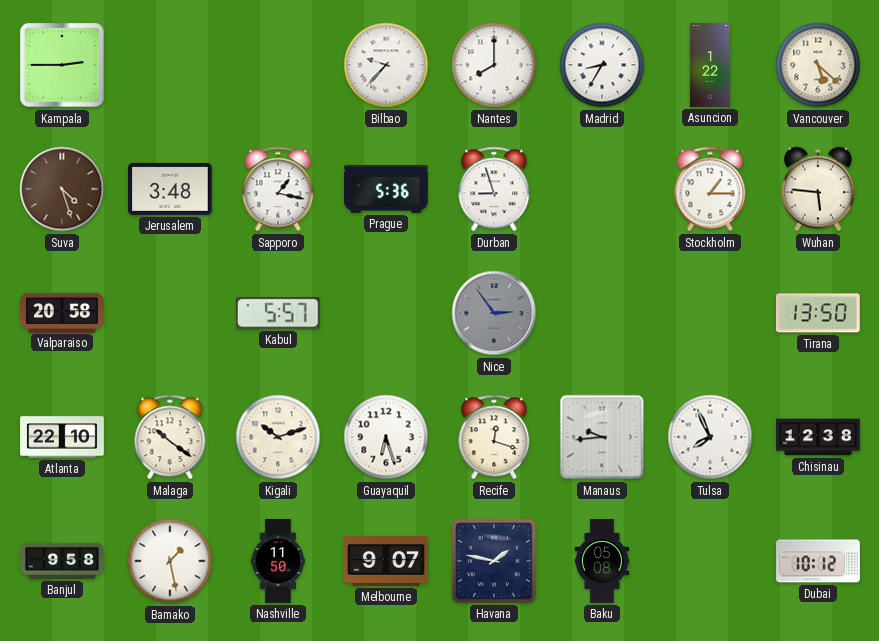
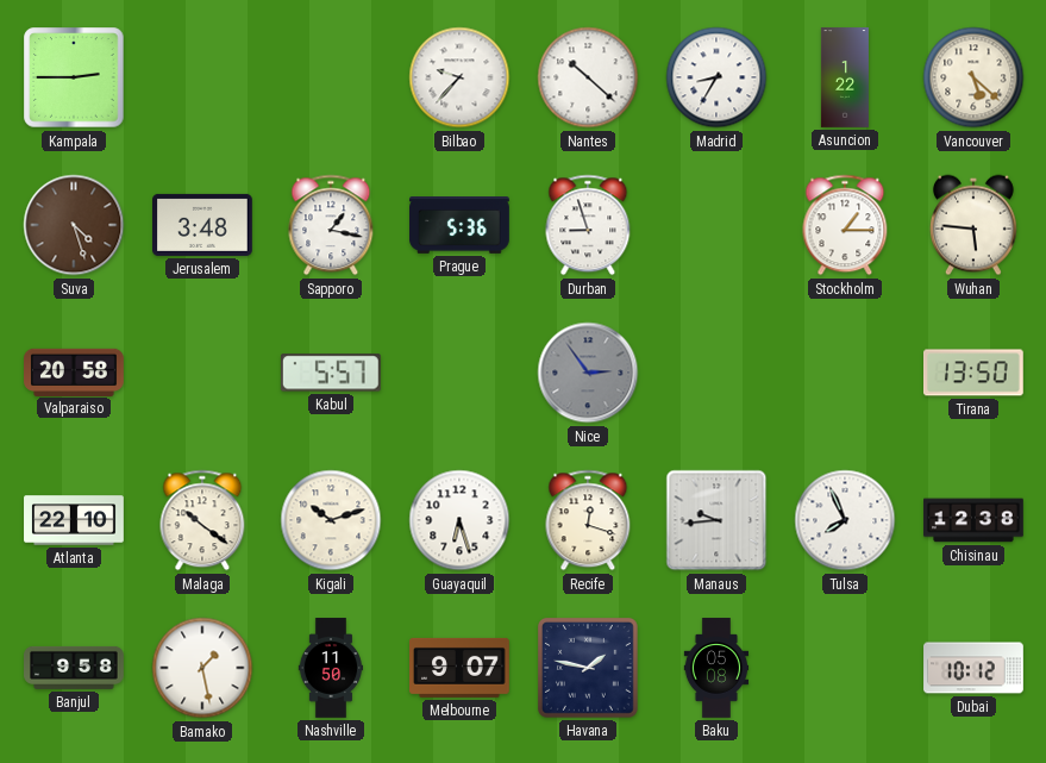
Nantes: 8:00 -> 10:22
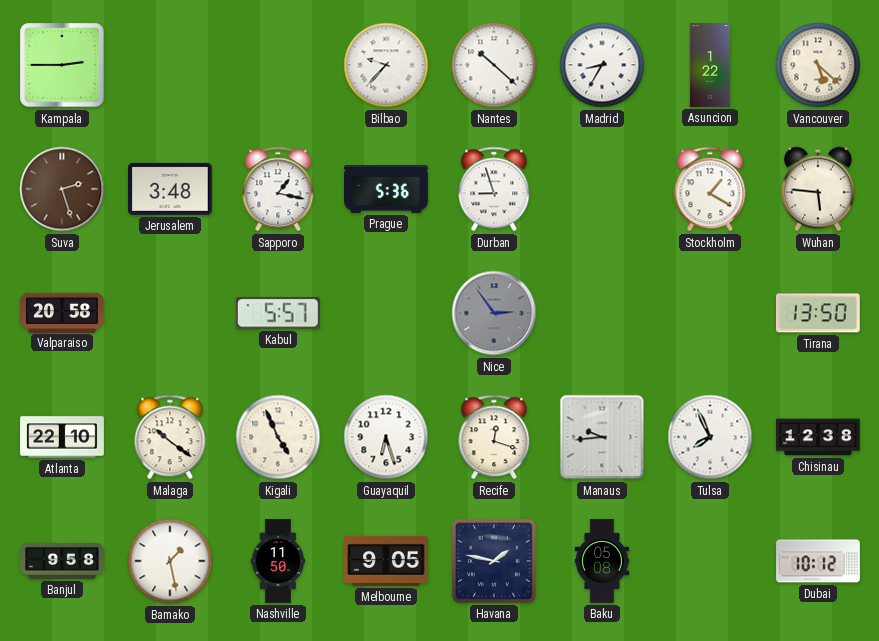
Suva: 4:27 -> 2:27
Stockholm: 1:15 -> 1:20
Kigali: 10:12 -> 4:56
Melbourne: 9:07 -> 9:05
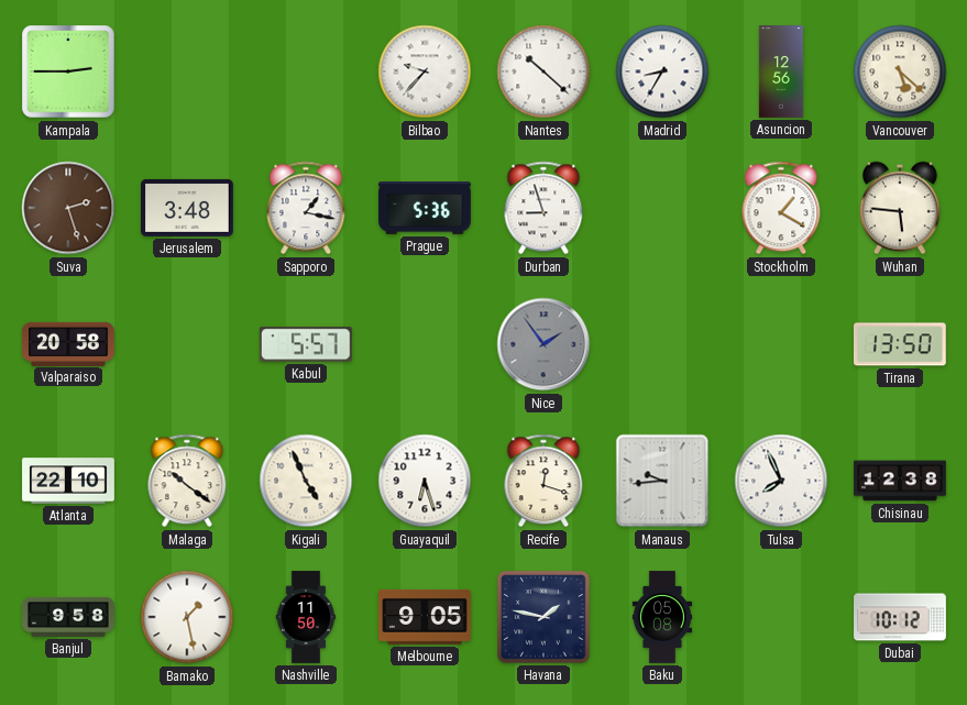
Asuncion: 1:22 -> 12:56
Nice: 2:54 -> 1:54
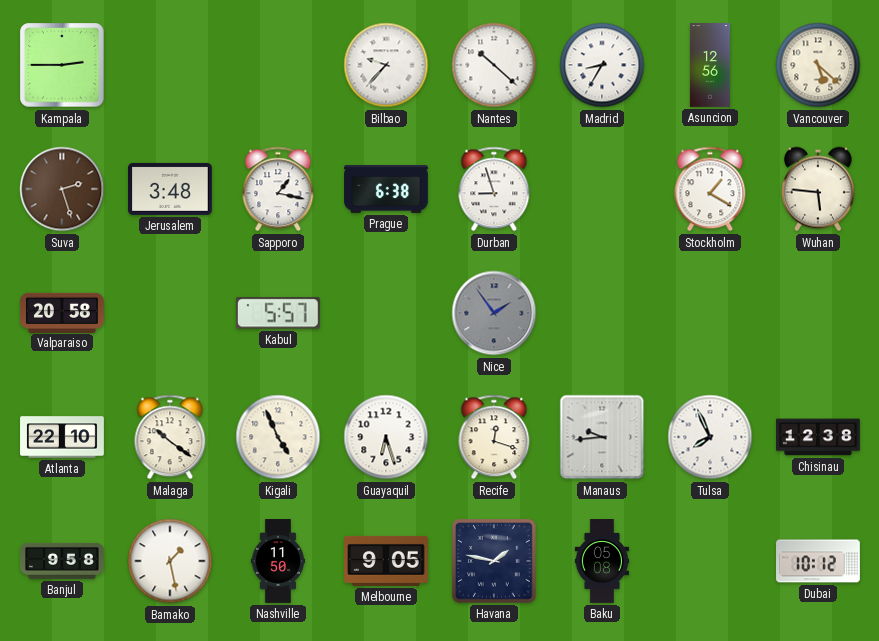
Prague: 5:36 -> 6:38
Tirana: 13:50 -> none
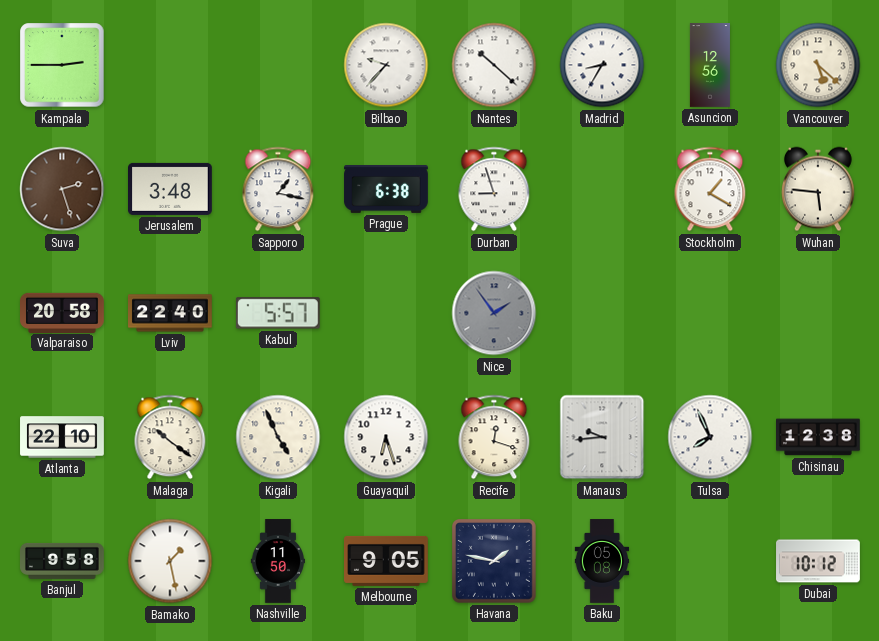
Lviv: none -> 22:40
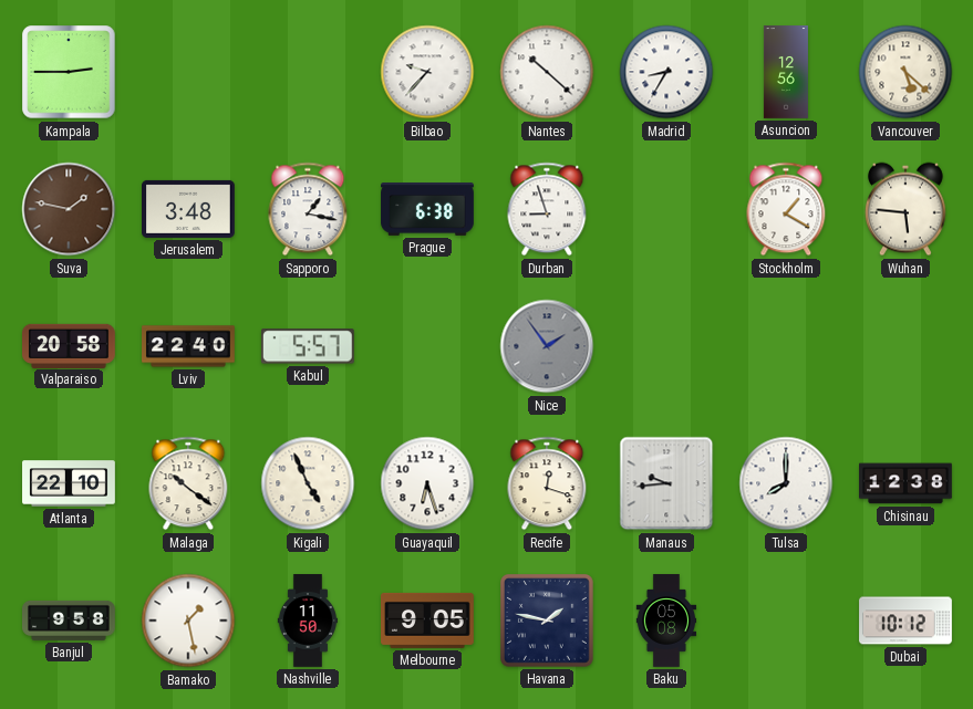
Suva: 2:27 -> 1:47
Tulsa: 7:56 -> 8:00
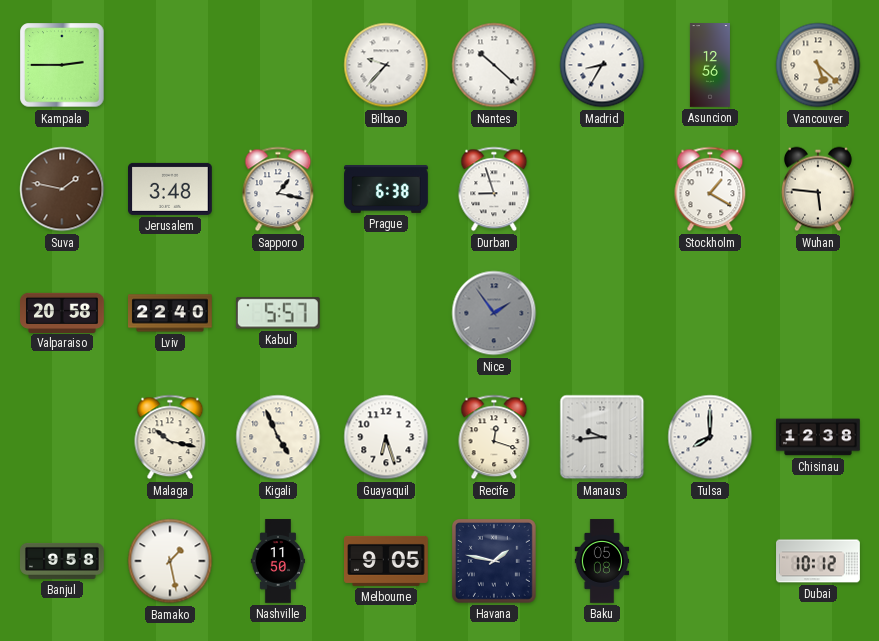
Atlanta: 22:10 -> none
Malaga: 10:21 -> 10:17
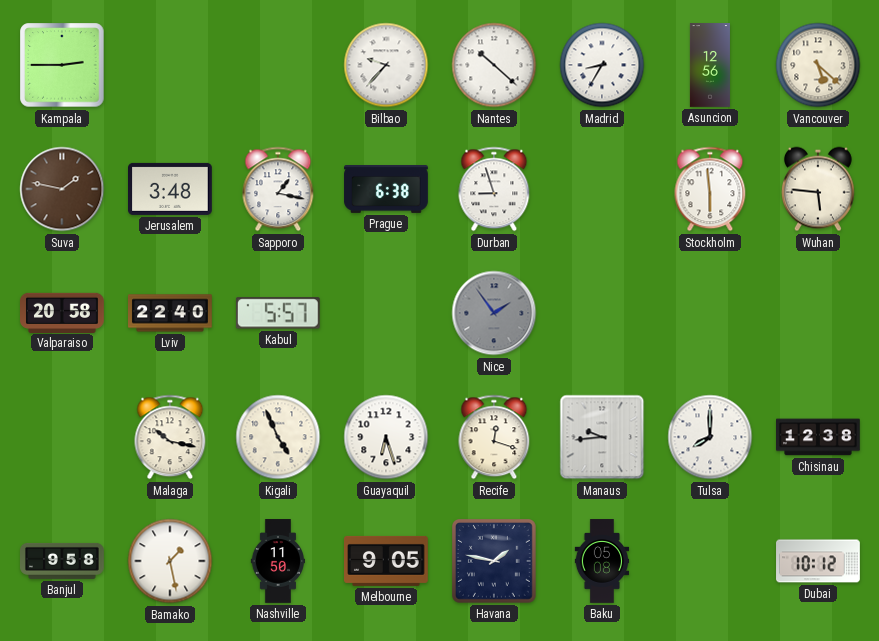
Stockholm: 1:20 -> 5:59
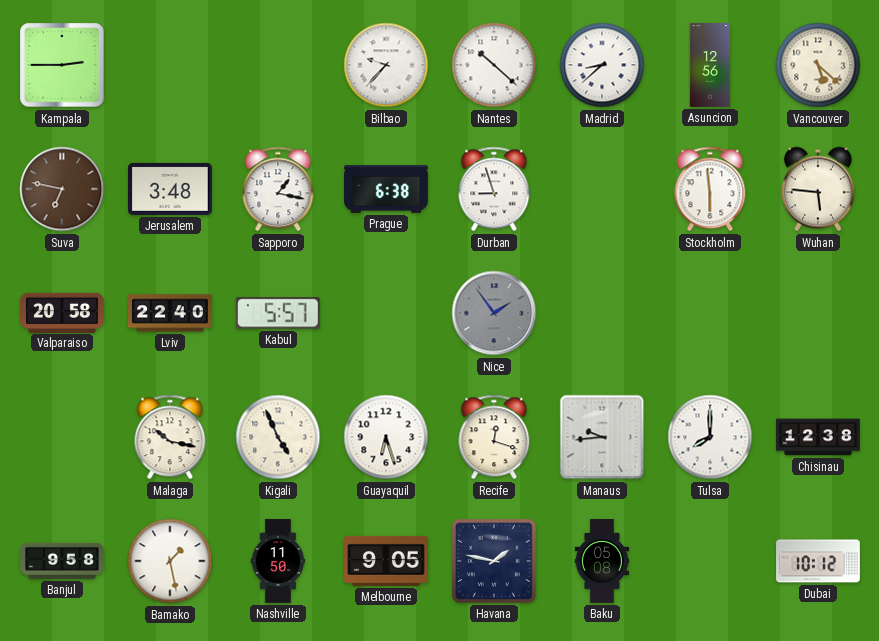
Madrid: 8:35 -> 8:38
Suva: 1:47 -> 6:47
